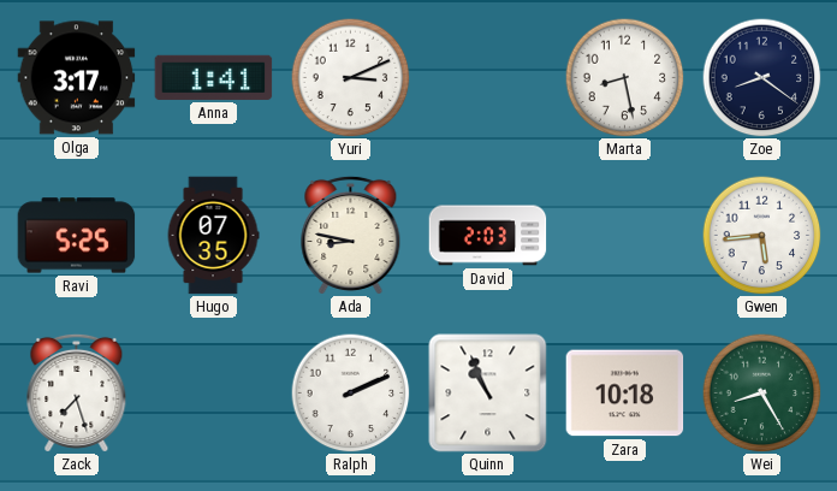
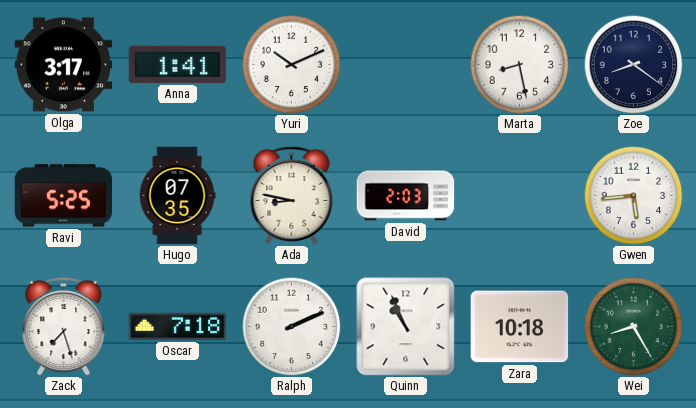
Yuri: 3:11 -> 10:11
Oscar: none -> 7:18
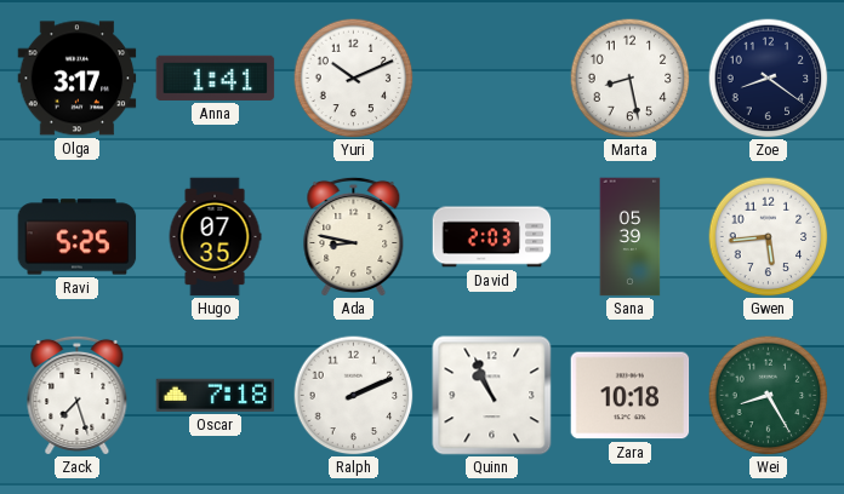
Sana: none -> 05:39
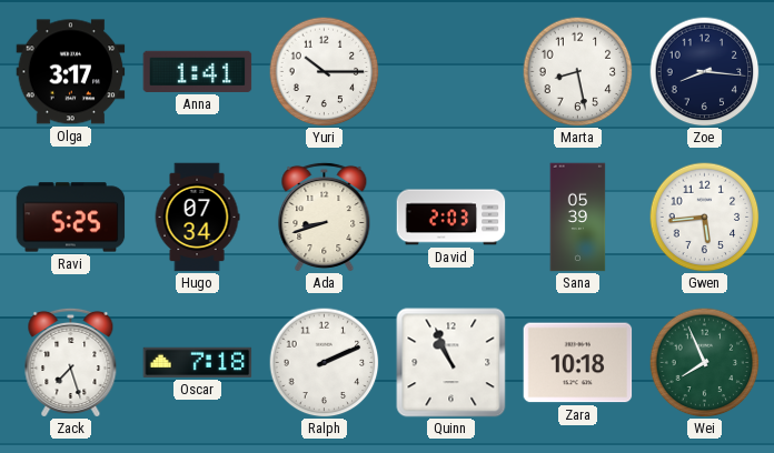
Yuri: 10:11 -> 10:15
Zoe: 8:21 -> 8:16
Hugo: 07:35 -> 07:34
Ada: 8:47 -> 8:42
Wei: 8:25 -> 7:56
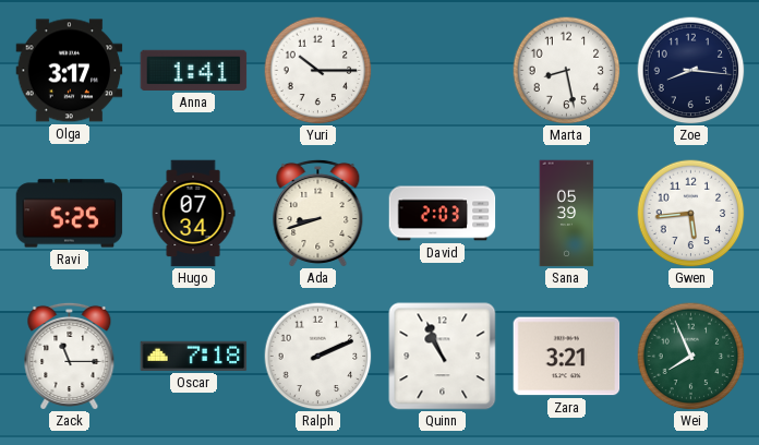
Zack: 7:27 -> 11:15
Zara: 10:18 -> 3:21
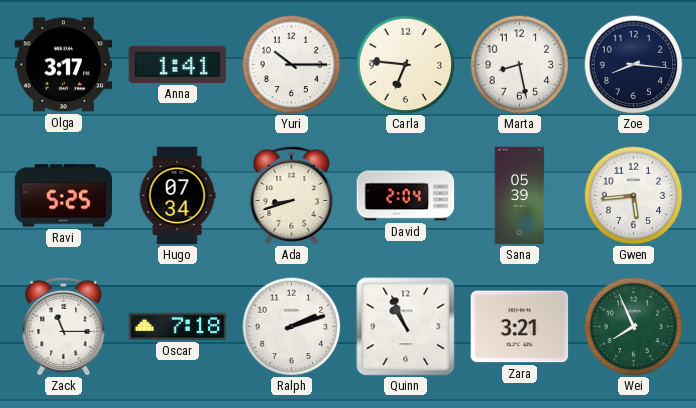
Carla: none -> 6:46
David: 2:03 -> 2:04
Ralph: 2:11 -> 2:12
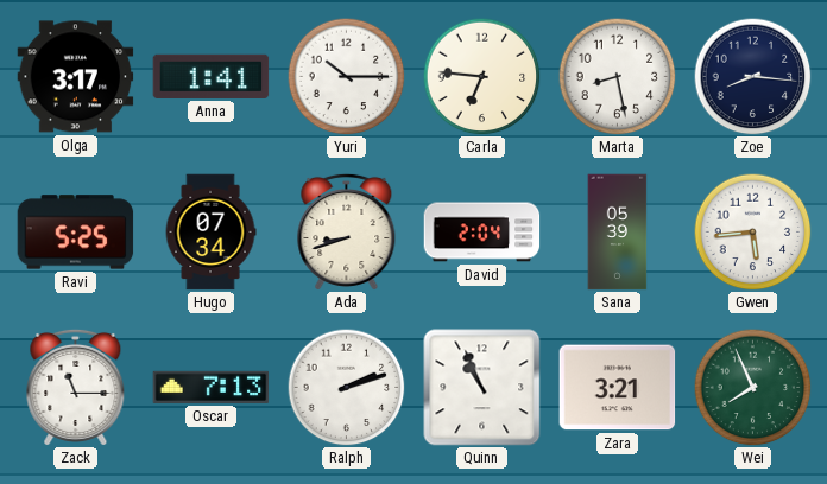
Oscar: 7:18 -> 7:13
